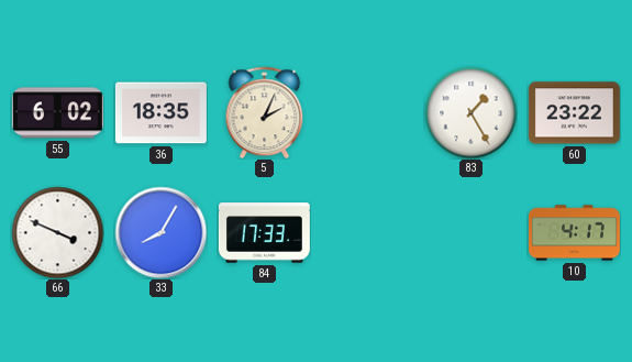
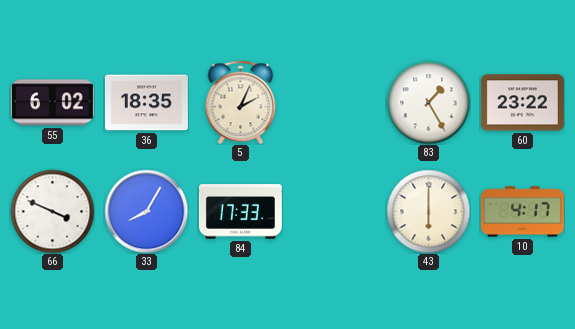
43: none -> 6:00
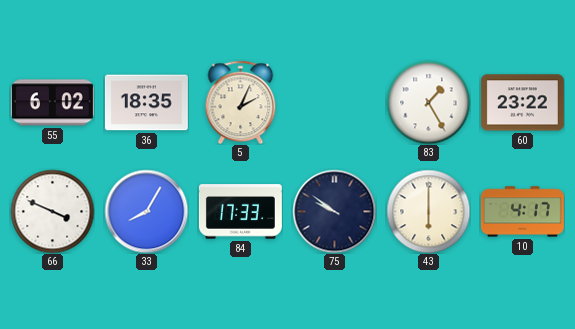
75: none -> 9:51
